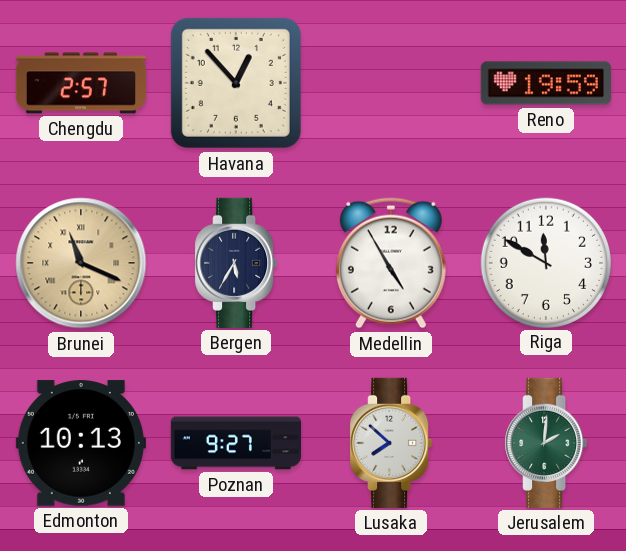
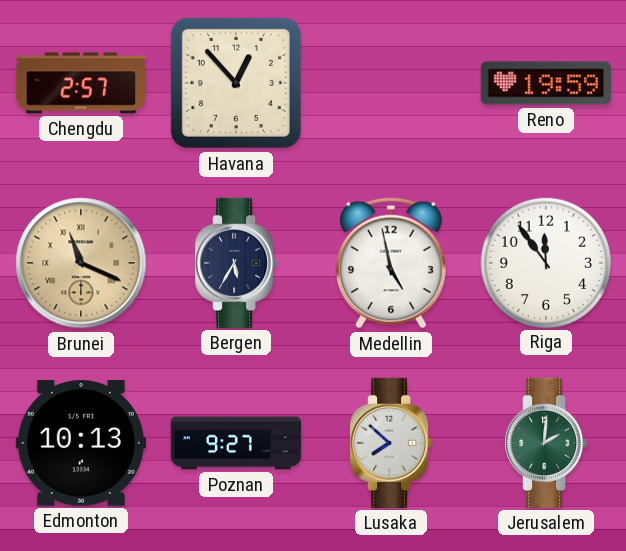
Medellin: 4:55 -> 4:58
Riga: 11:50 -> 11:54
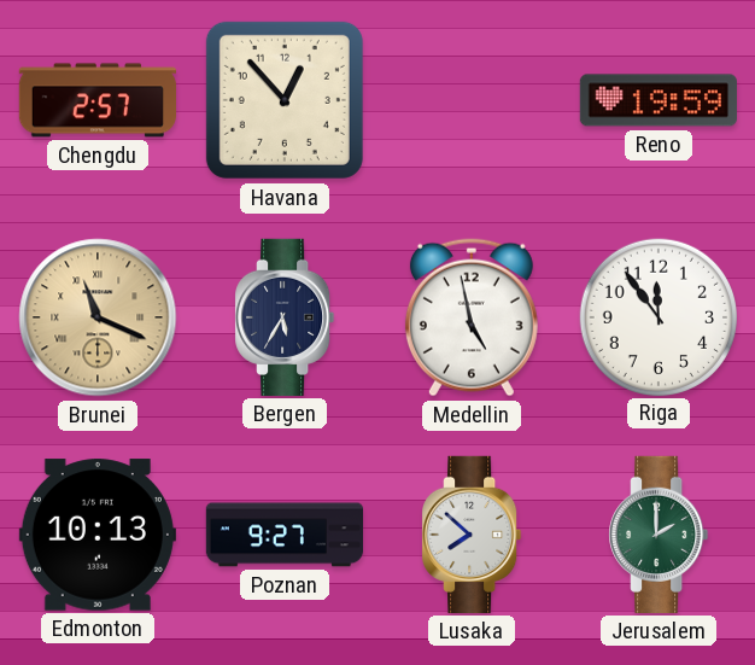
Jerusalem: 2:01 -> 2:00
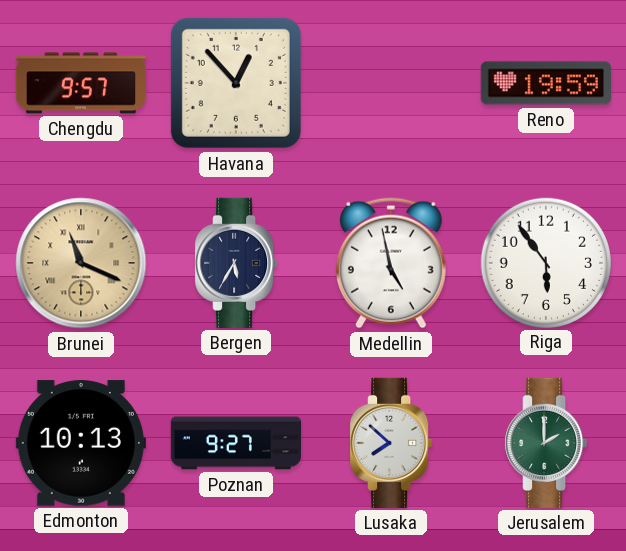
Chengdu: 2:57 -> 9:57
Riga: 11:54 -> 5:54
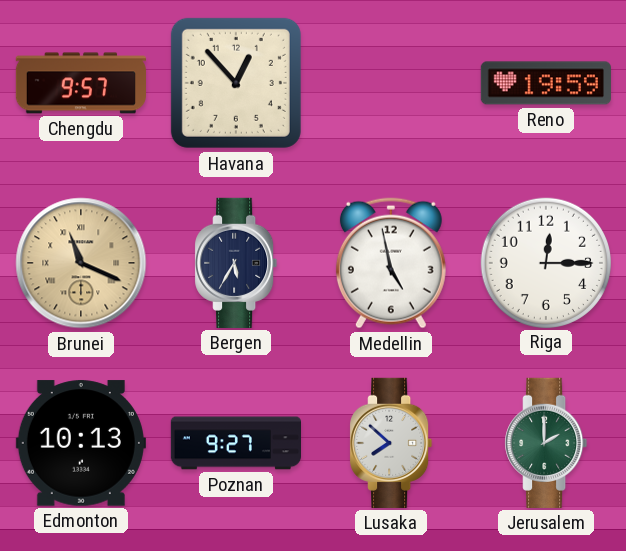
Riga: 5:54 -> 12:15
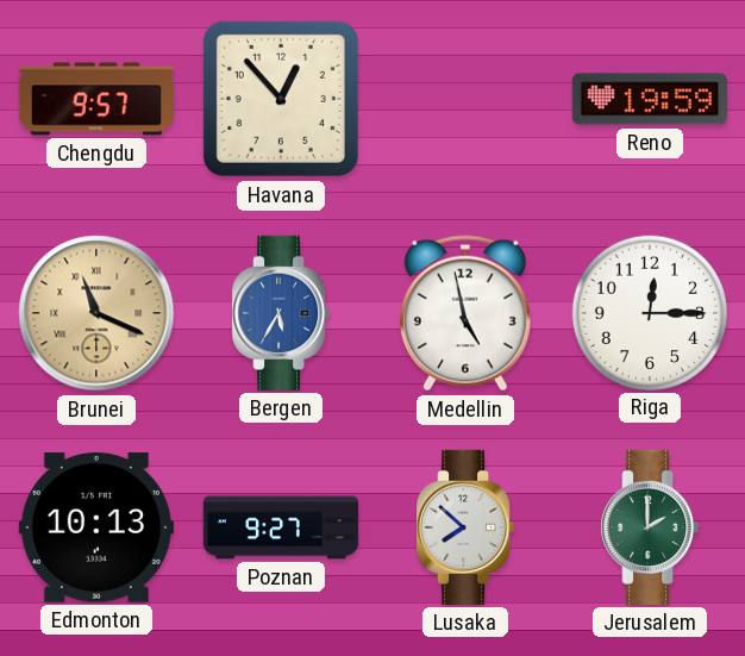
Bergen dial: navy -> blue
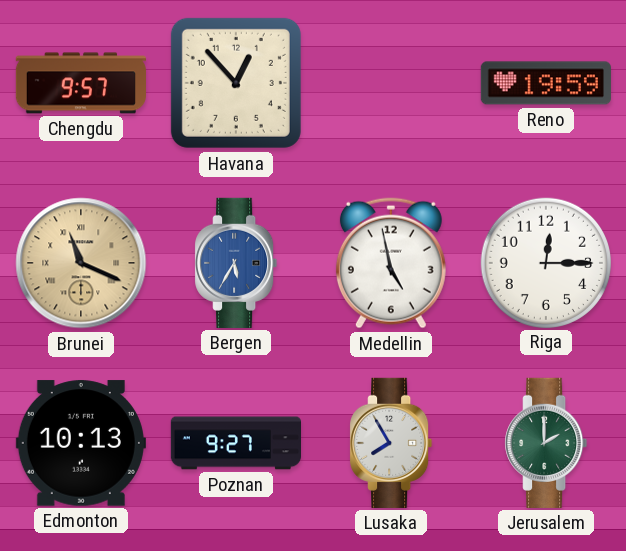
Lusaka: 7:52 -> 7:55
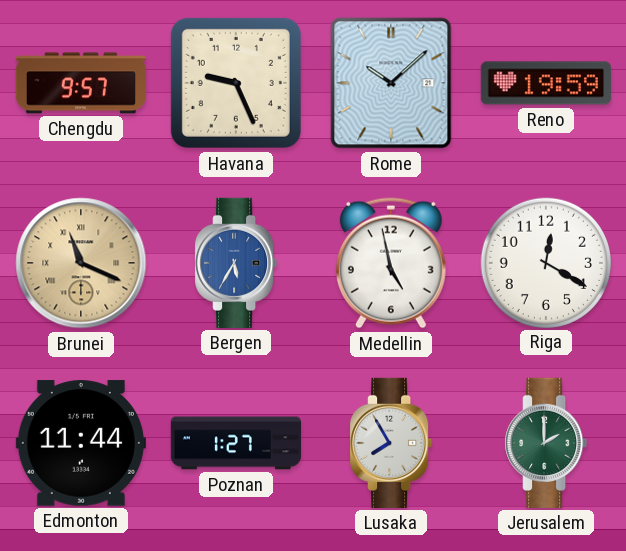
Havana: 12:53 -> 9:26
Rome: none -> 10:08
Riga: 12:15 -> 12:20
Edmonton: 10:13 -> 11:44
Poznan: 9:27 -> 1:27
